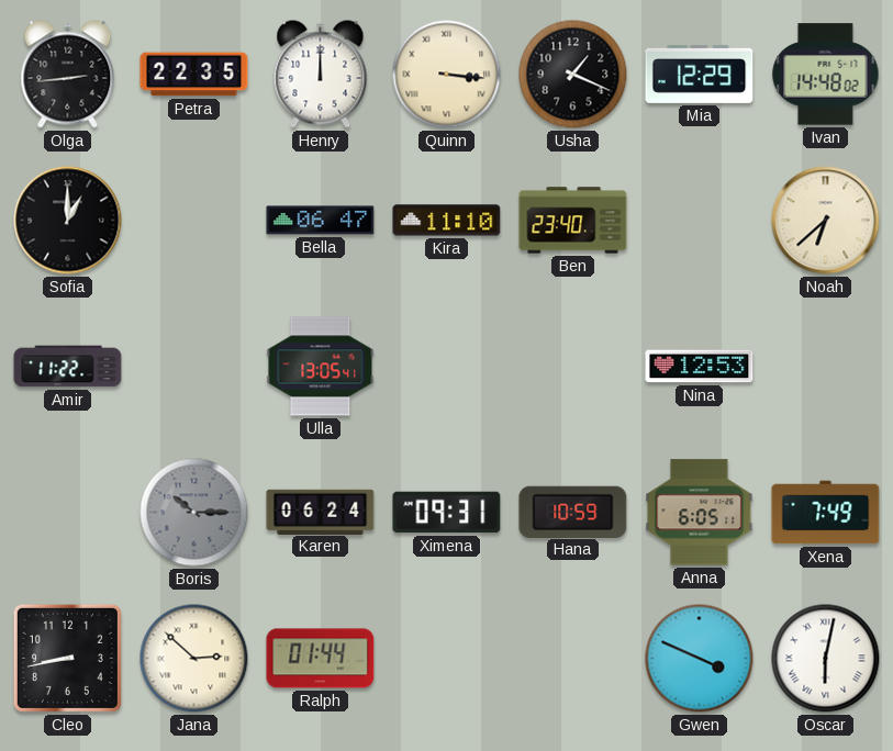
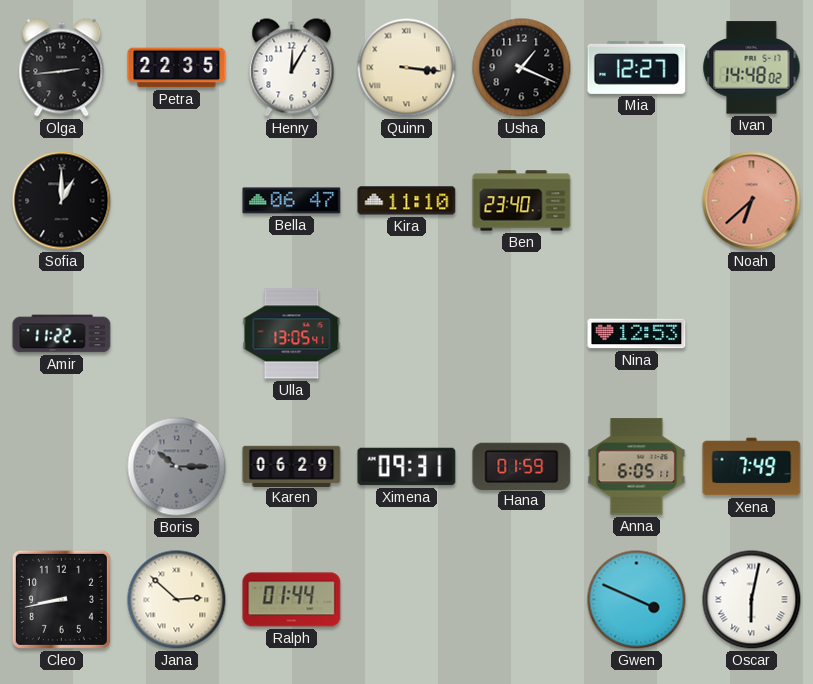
Henry: 12:00 -> 12:05
Mia: 12:29 -> 12:27
Noah dial: cream -> salmon
Karen: 06:24 -> 06:29
Hana: 10:59 -> 01:59
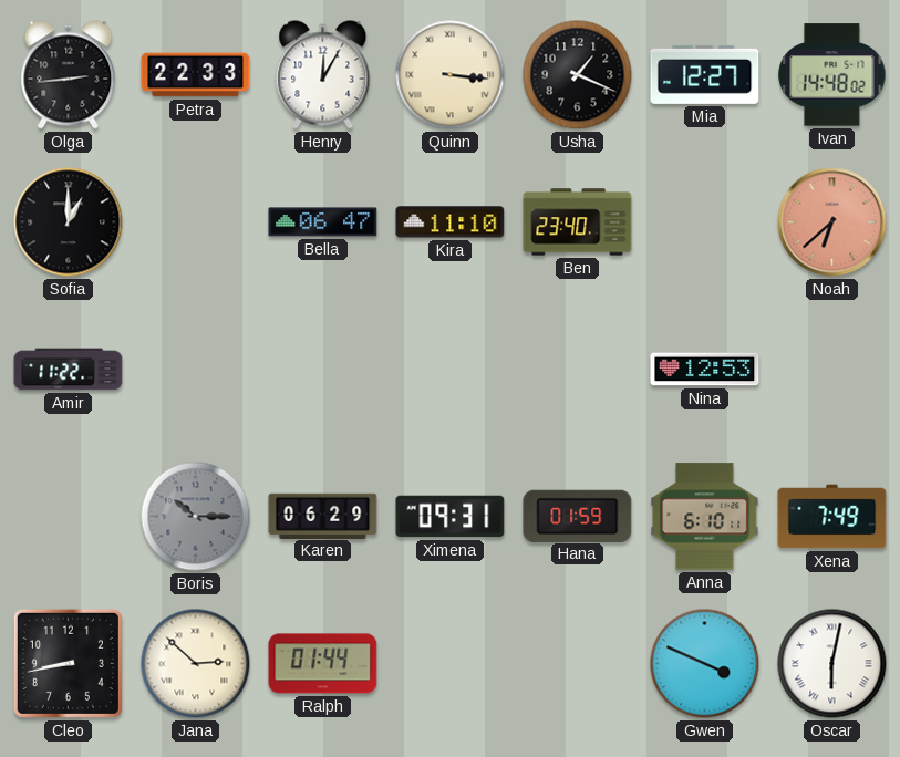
Petra: 22:35 -> 22:33
Ulla: 13:05 -> none
Anna: 6:05 -> 6:10
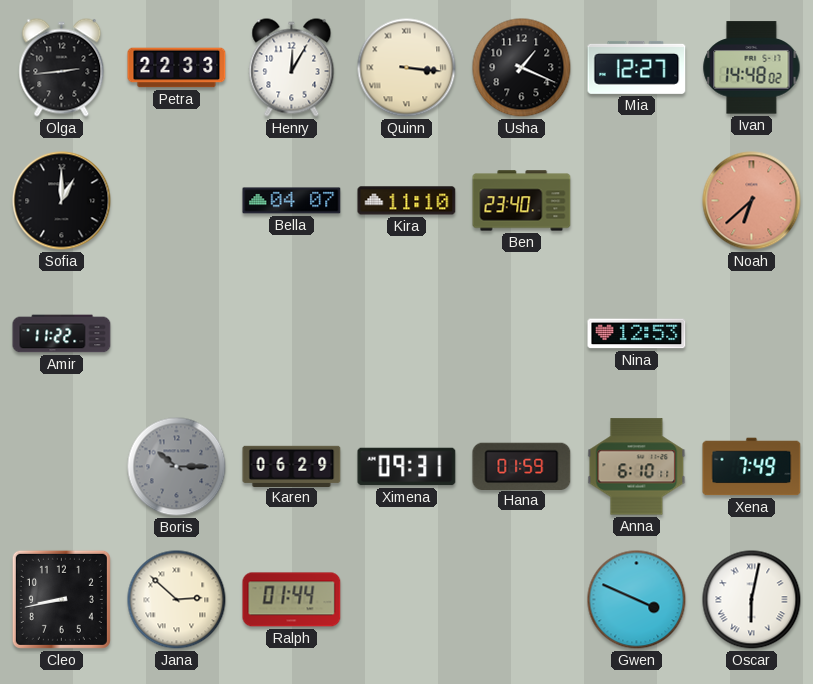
Bella: 06:47 -> 04:07
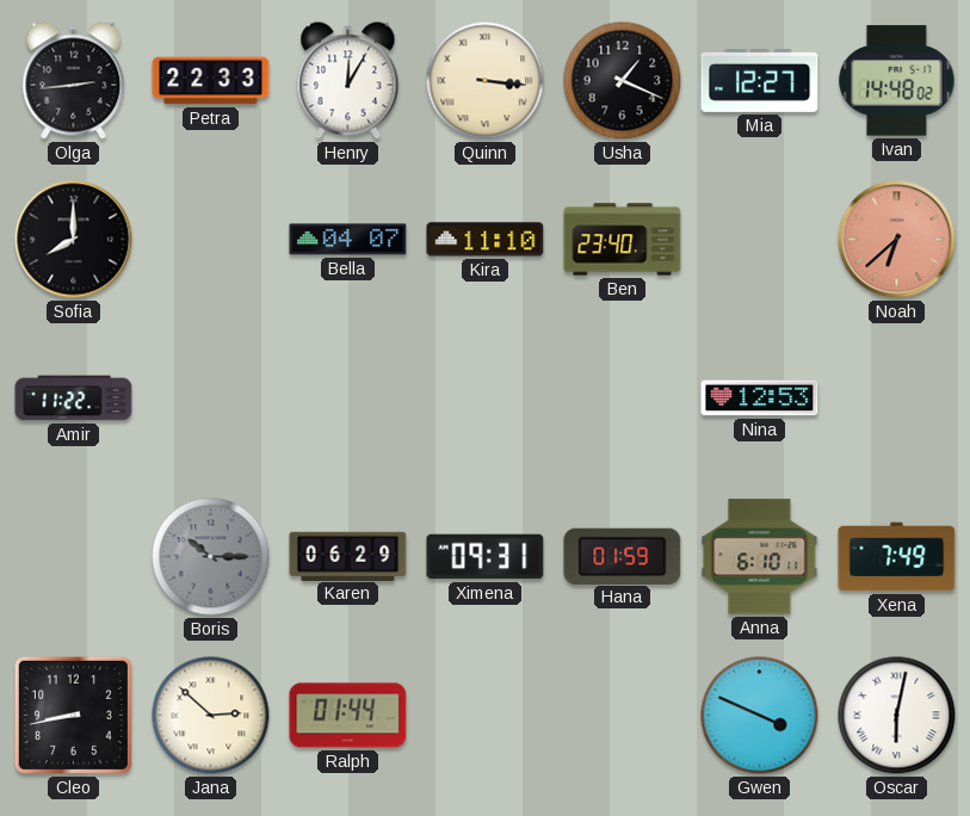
Sofia: 1:00 -> 8:00
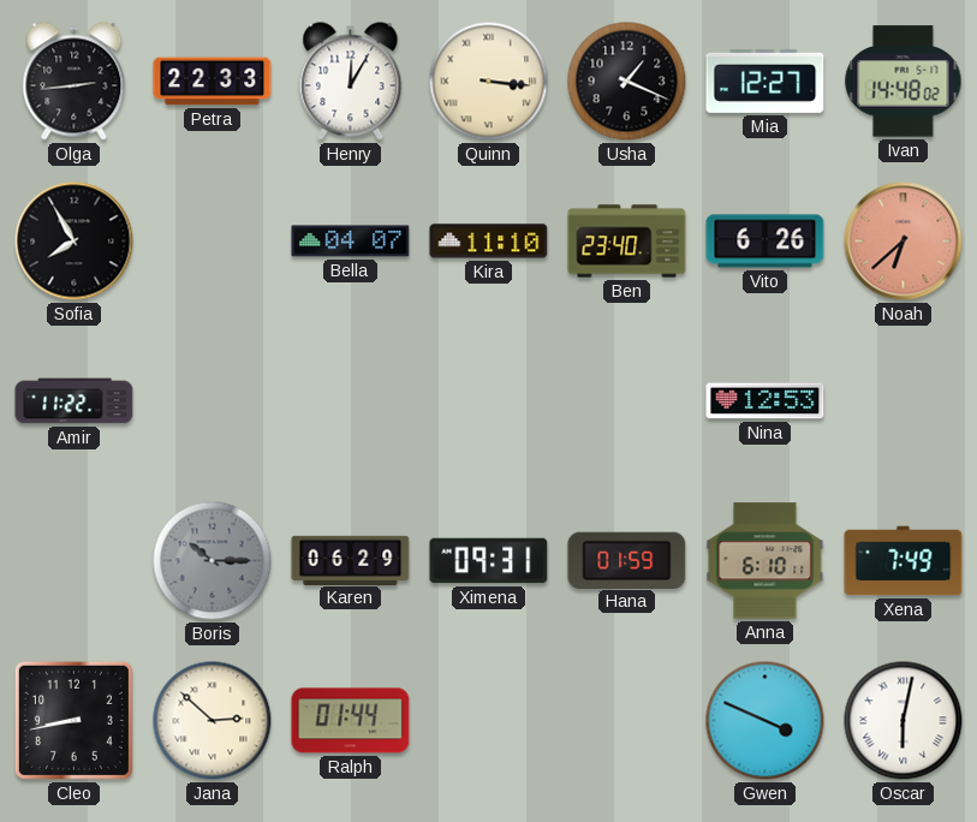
Sofia: 8:00 -> 7:55
Vito: none -> 6:26
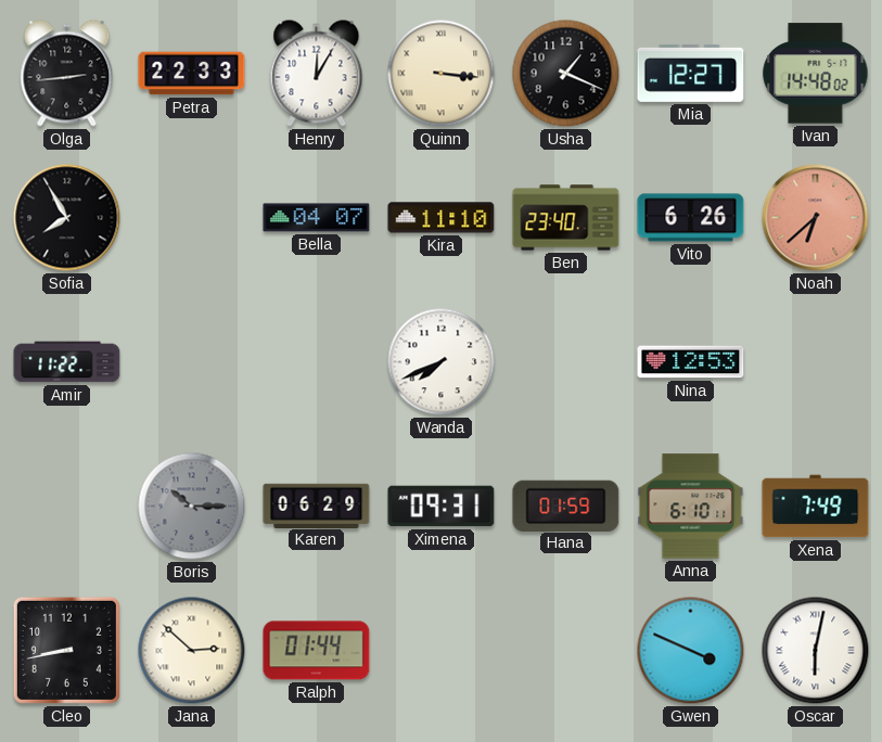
Wanda: none -> 7:41
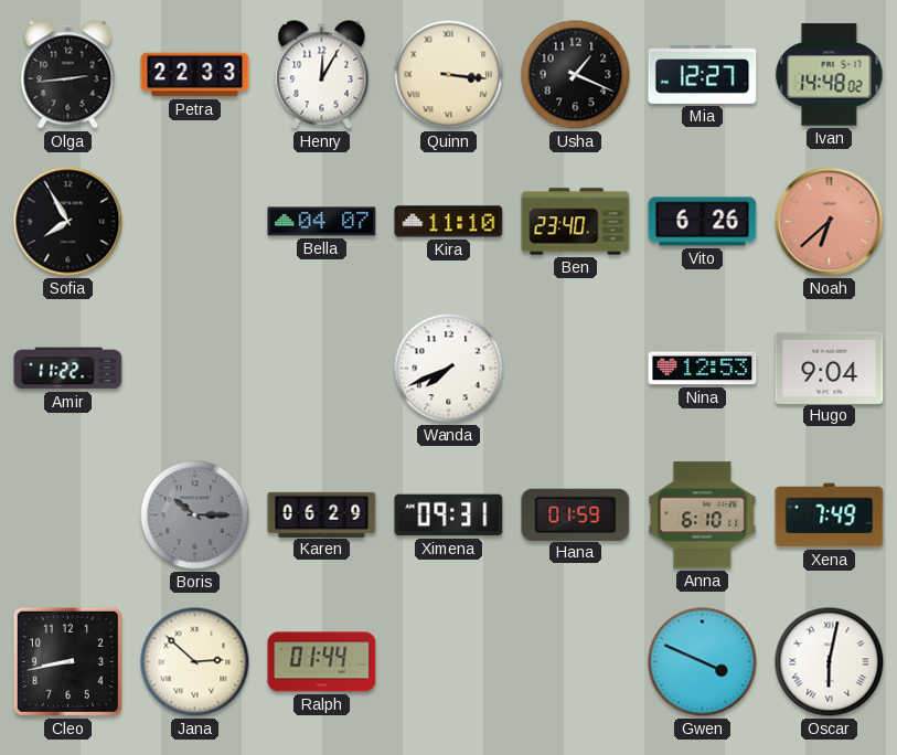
Hugo: none -> 9:04
